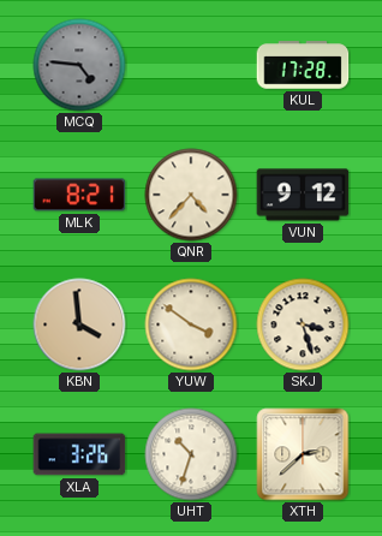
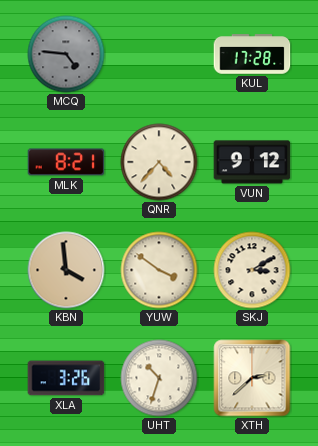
SKJ: 3:27 -> 3:10
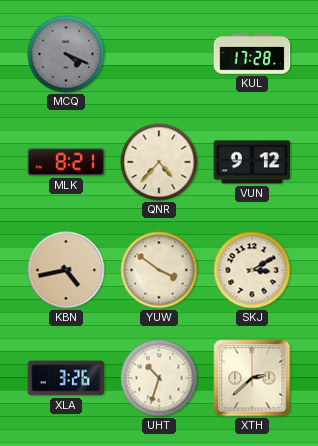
MCQ: 4:46 -> 4:19
KBN: 3:59 -> 4:43
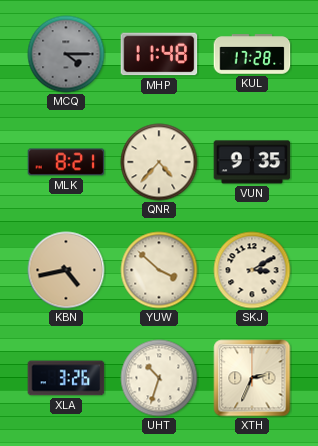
MCQ: 4:19 -> 4:15
MHP: none -> 11:48
VUN: 9:12 -> 9:35
YUW: 3:51 -> 3:52
XTH: 2:38 -> 2:34
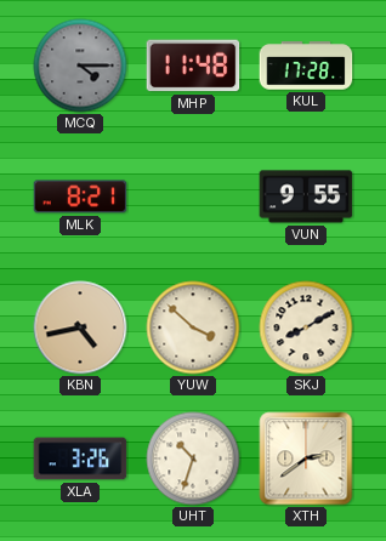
QNR: 4:37 -> none
VUN: 9:35 -> 9:55
SKJ: 3:10 -> 8:10
XTH: 2:34 -> 2:39
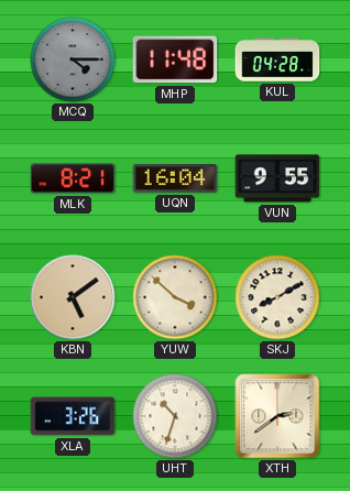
KUL: 17:28 -> 04:28
UQN: none -> 16:04
KBN: 4:43 -> 5:09
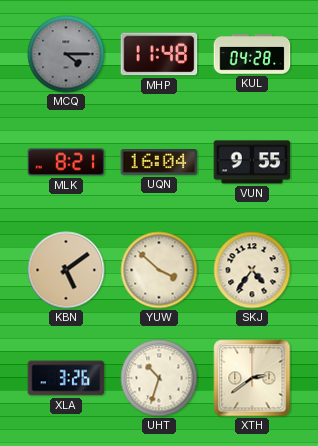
SKJ: 8:10 -> 4:36
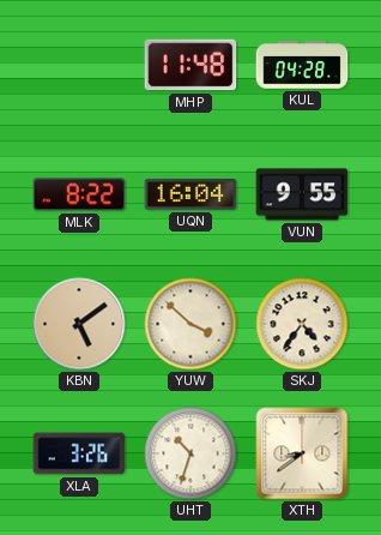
MCQ: 4:15 -> none
MLK: 8:21 -> 8:22
XTH: 2:39 -> 8:39
